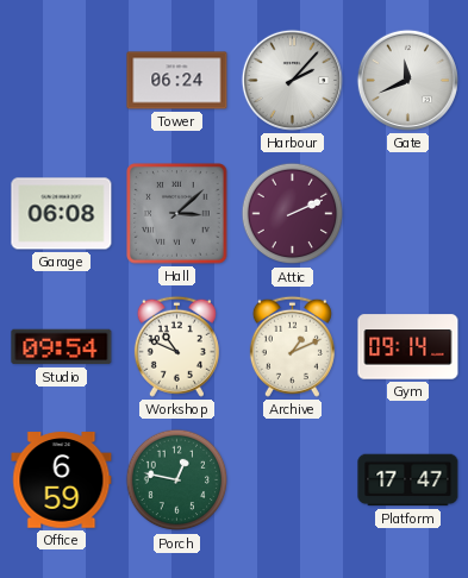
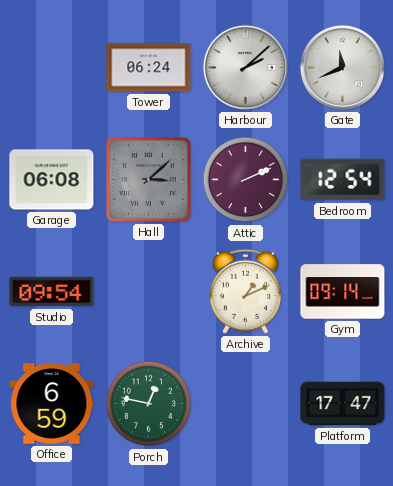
Harbour: 2:07 -> 2:08
Bedroom: none -> 12:54
Workshop: 10:49 -> none
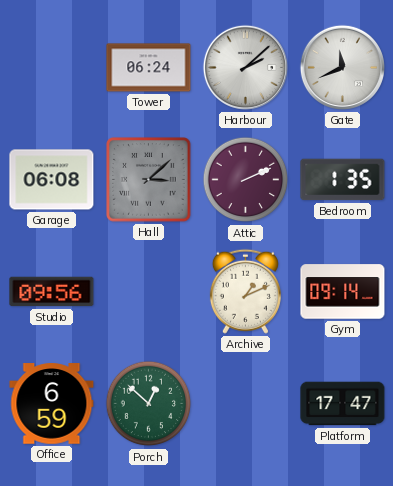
Bedroom: 12:54 -> 1:35
Studio: 09:54 -> 09:56
Porch: 12:47 -> 12:52
